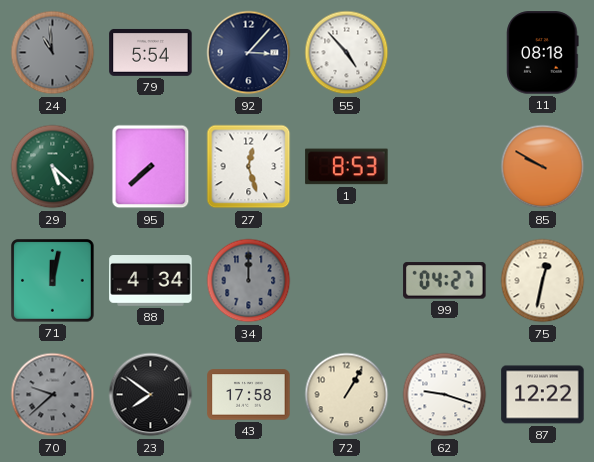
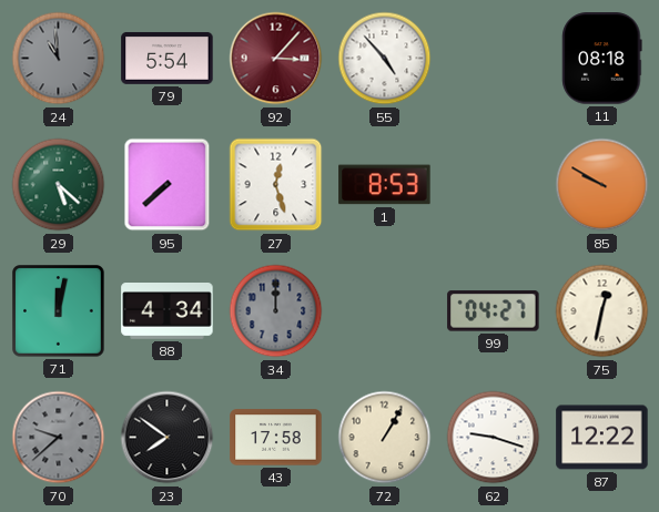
92 dial: navy -> burgundy
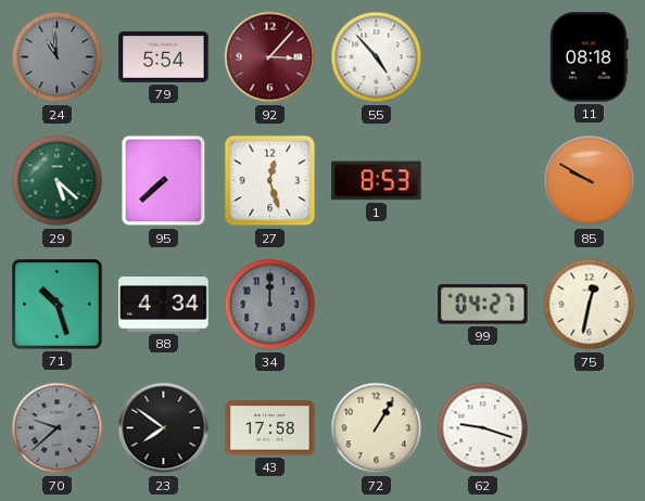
71: 12:02 -> 10:27
87: 12:22 -> none
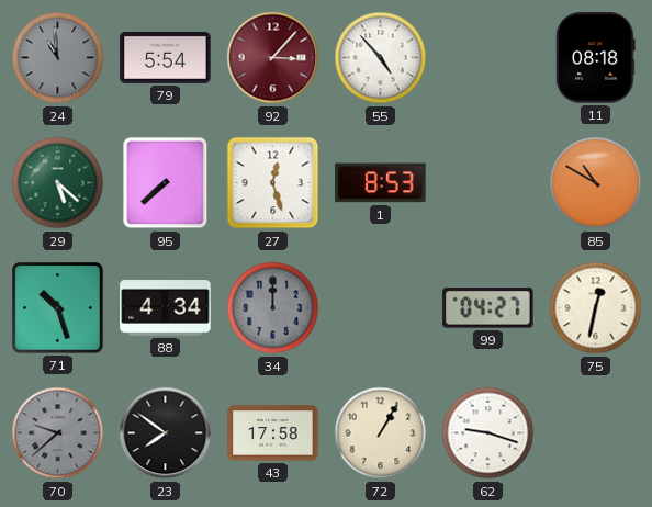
85: 9:50 -> 10:50
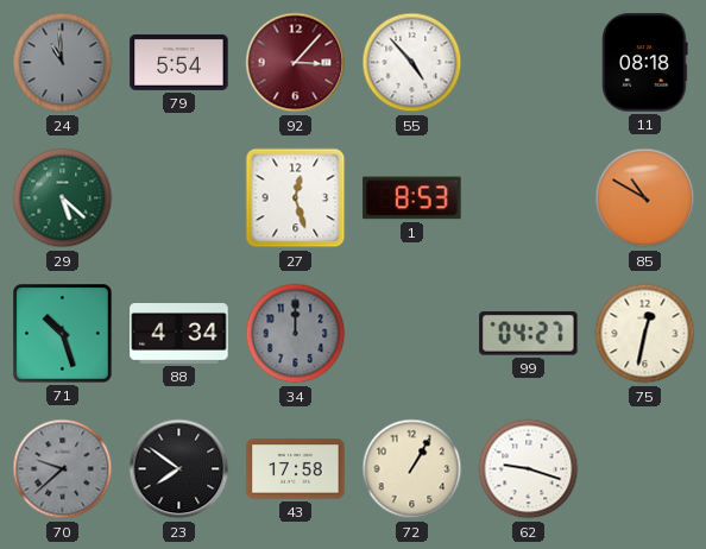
95: 7:38 -> none
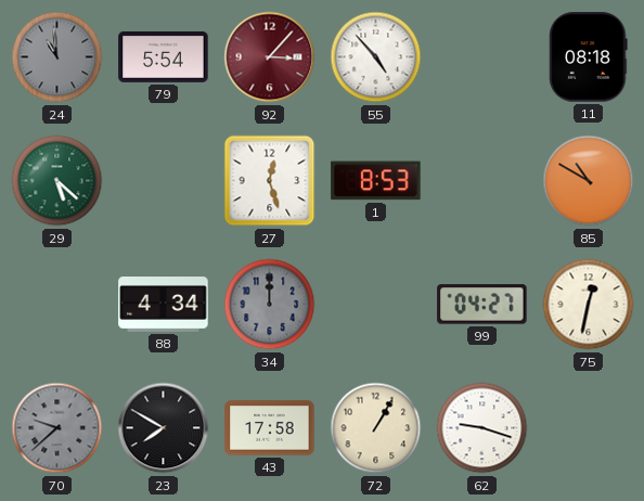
71: 10:27 -> none
23: 7:51 -> 7:50
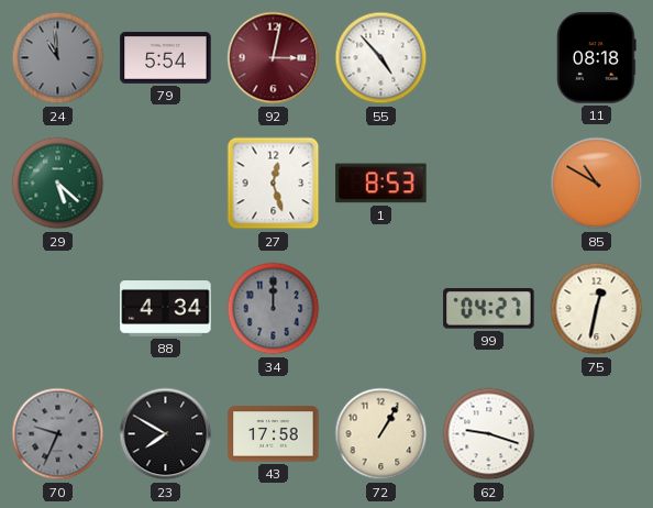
92: 3:07 -> 3:02
70: 9:38 -> 9:34
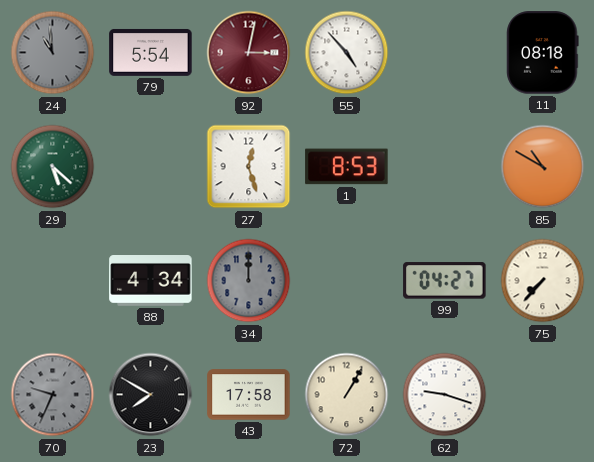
75: 12:32 -> 7:37
